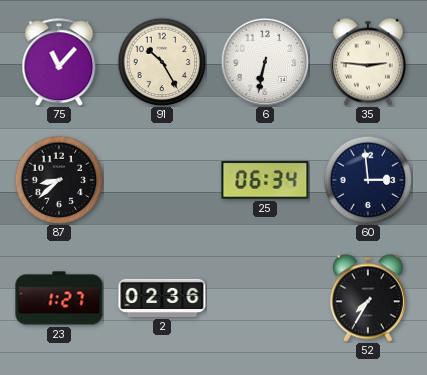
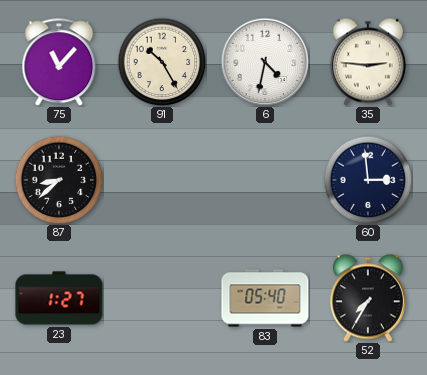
6: 6:32 -> 4:32
25: 06:34 -> none
2: 02:36 -> none
83: none -> 05:40
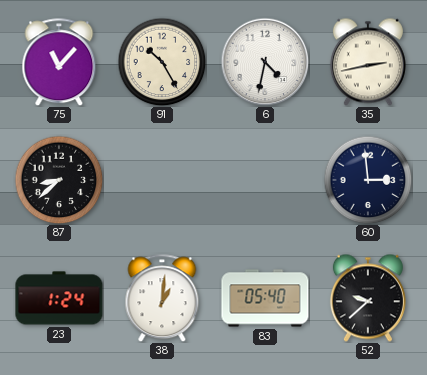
35: 2:46 -> 2:43
23: 1:27 -> 1:24
38: none -> 1:01
52: 7:35 -> 9:38
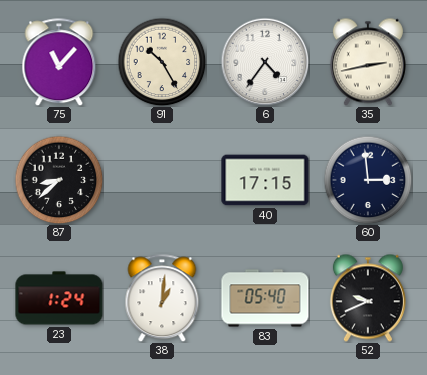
6: 4:32 -> 4:36
40: none -> 17:15
52: 9:38 -> 9:41
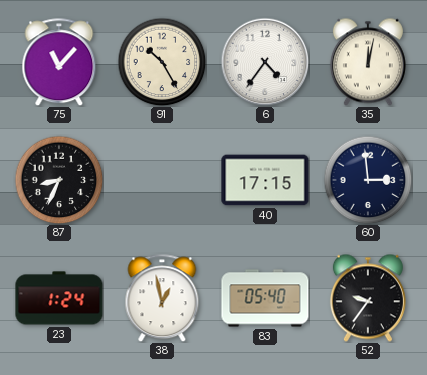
35: 2:43 -> 12:02
87: 8:38 -> 8:34
38: 1:01 -> 12:58
52: 9:41 -> 9:36
